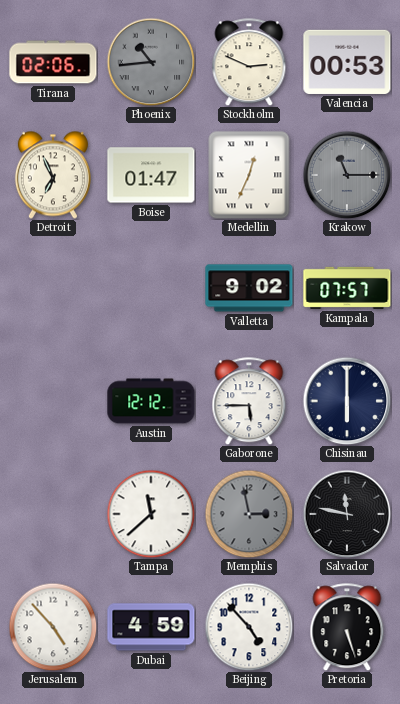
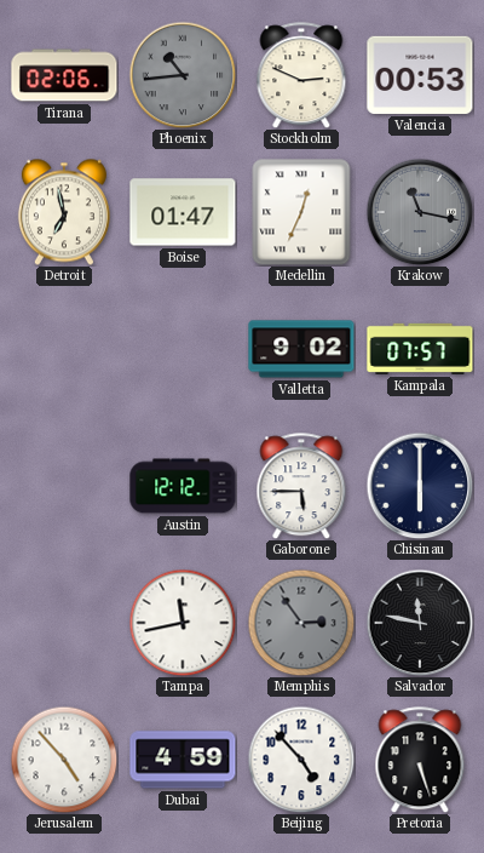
Detroit: 6:56 -> 6:58
Krakow: 11:15 -> 11:17
Tampa: 11:38 -> 11:43
Memphis: 2:58 -> 2:54
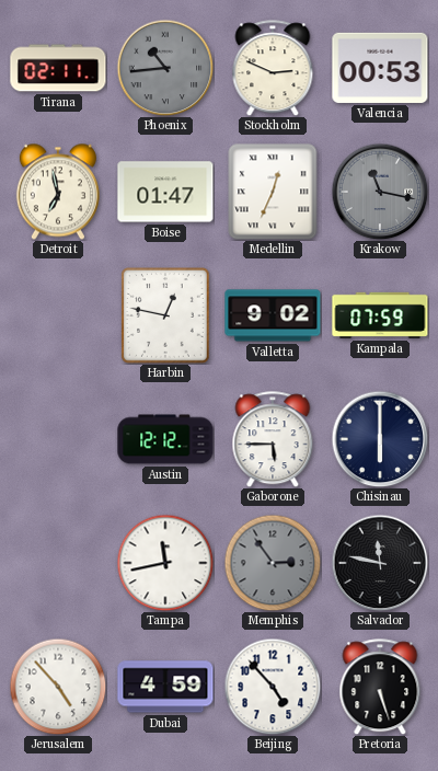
Tirana: 02:06 -> 02:11
Harbin: none -> 12:47
Kampala: 07:57 -> 07:59
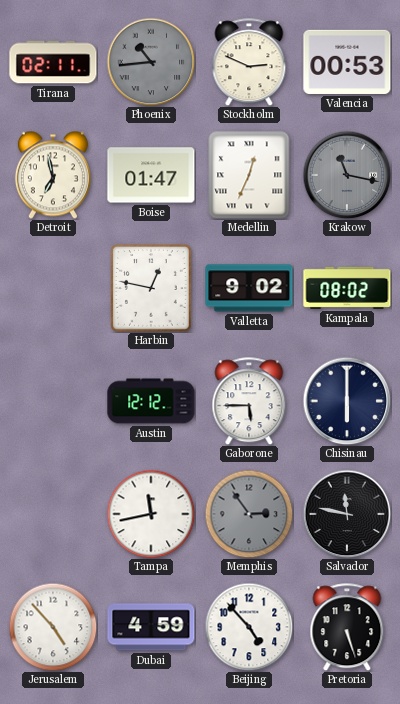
Kampala: 07:59 -> 08:02
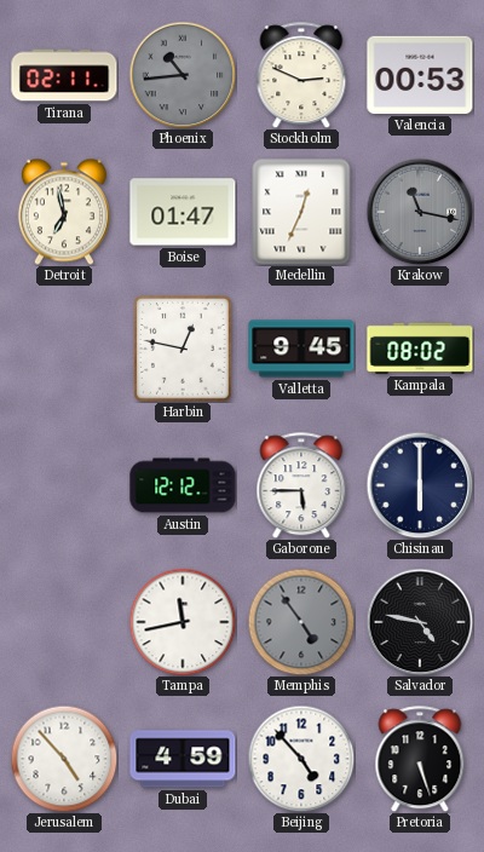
Valletta: 9:02 -> 9:45
Memphis: 2:54 -> 4:54
Salvador: 11:47 -> 4:47
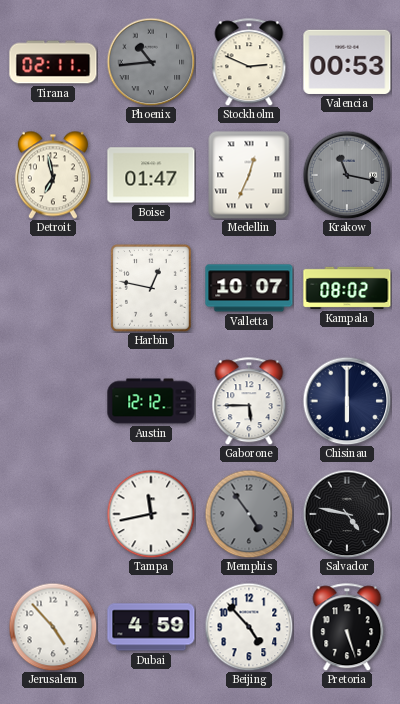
Valletta: 9:45 -> 10:07
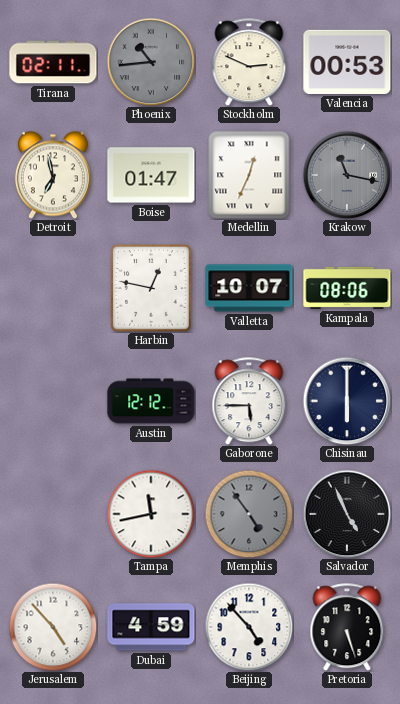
Kampala: 08:02 -> 08:06
Salvador: 4:47 -> 4:56
